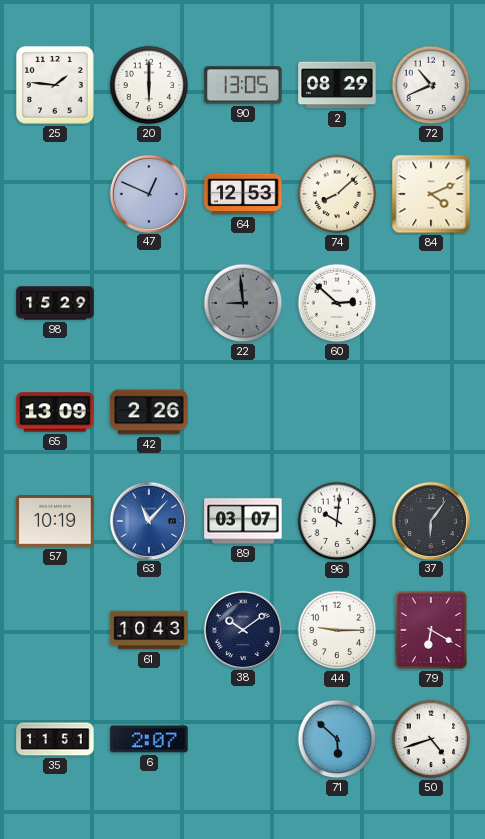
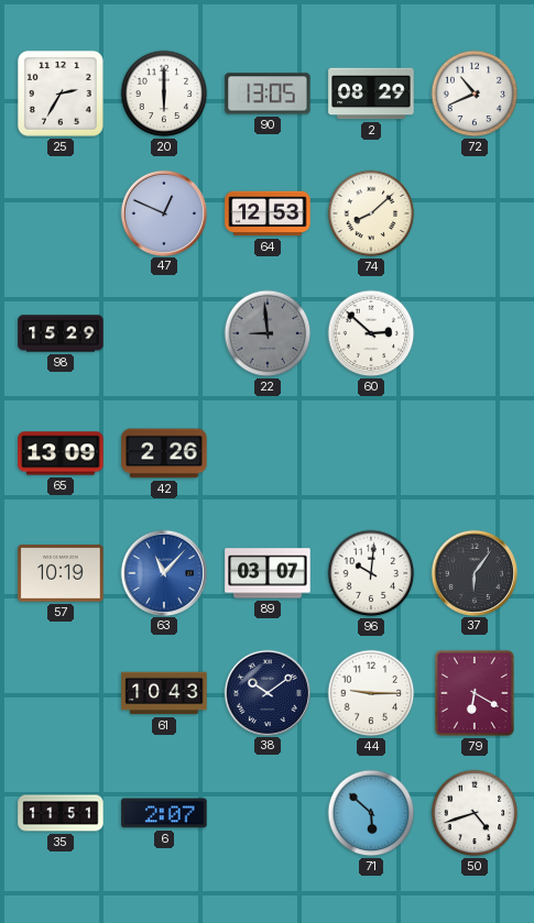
25: 1:46 -> 2:35
84: 4:11 -> none
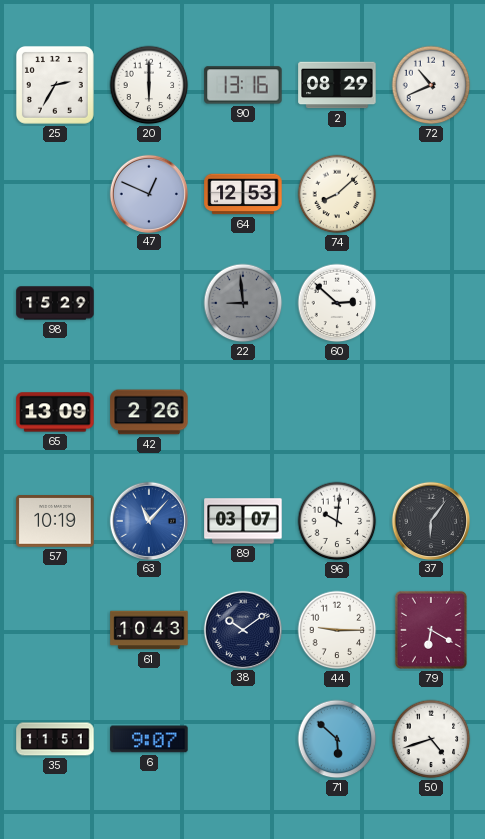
90: 13:05 -> 13:16
6: 2:07 -> 9:07
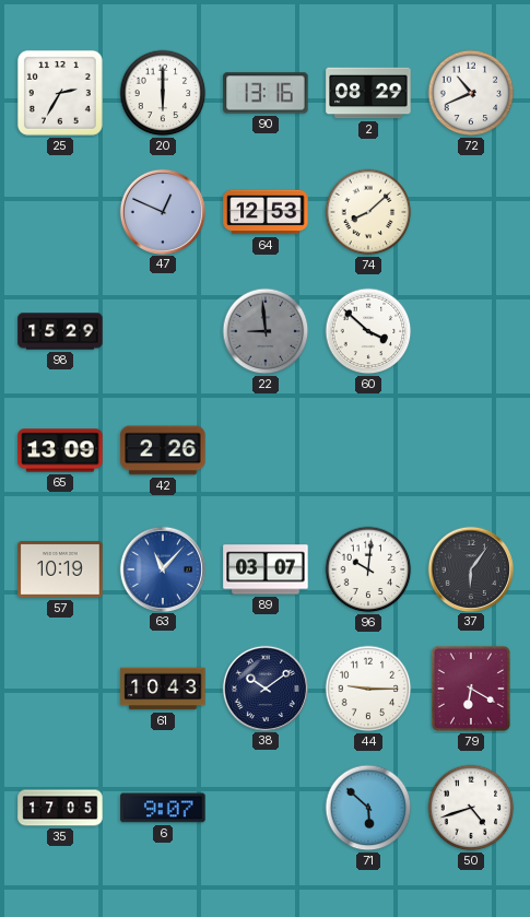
60: 2:52 -> 3:52
35: 11:51 -> 17:05
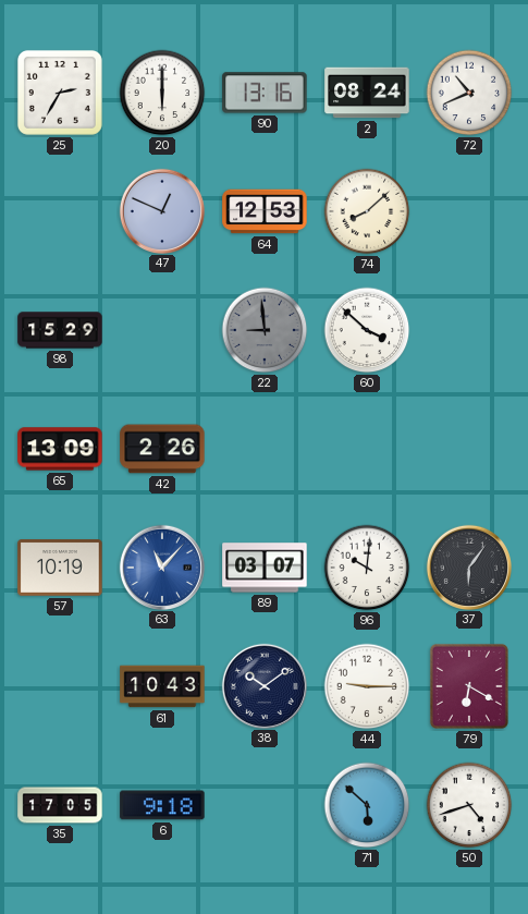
2: 08:29 -> 08:24
6: 9:07 -> 9:18
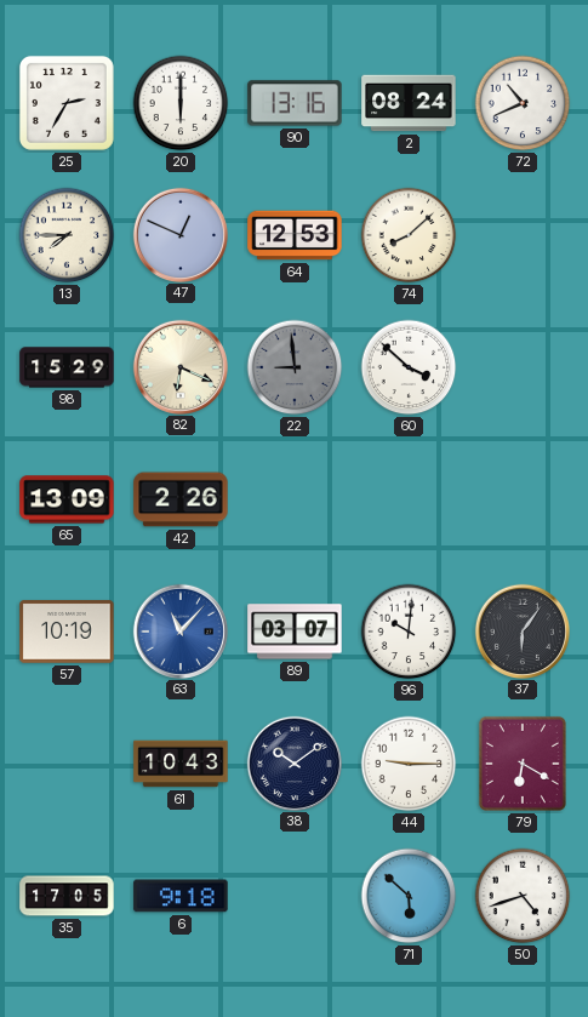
13: none -> 7:45
82: none -> 6:19
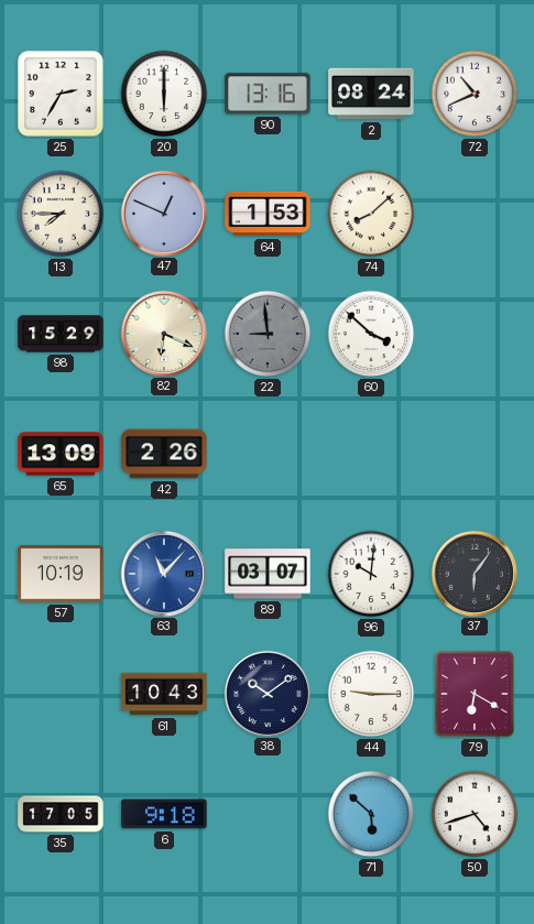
64: 12:53 -> 1:53
